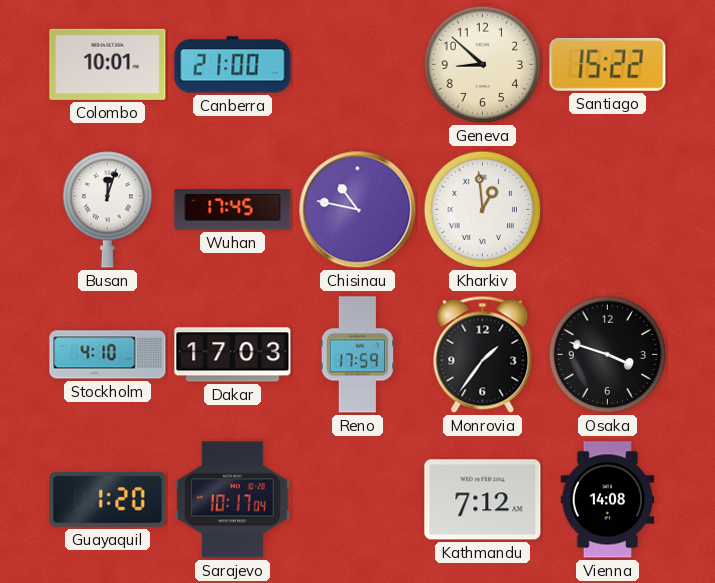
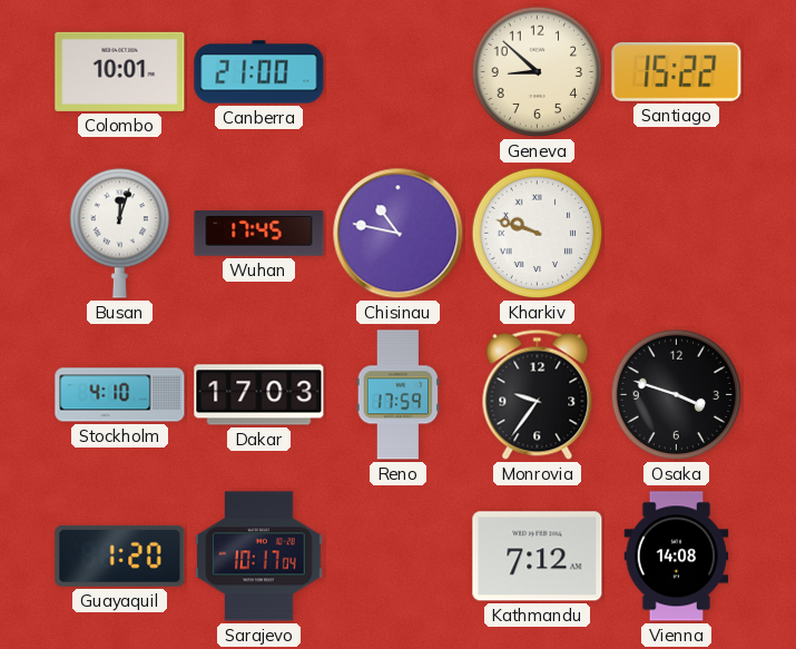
Kharkiv: 12:59 -> 9:48
Monrovia: 1:36 -> 9:36
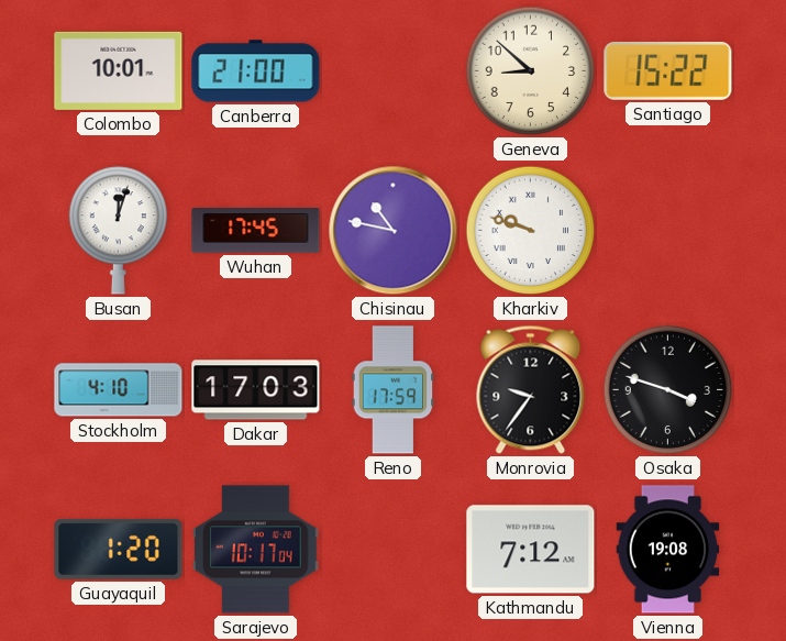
Vienna: 14:08 -> 19:08
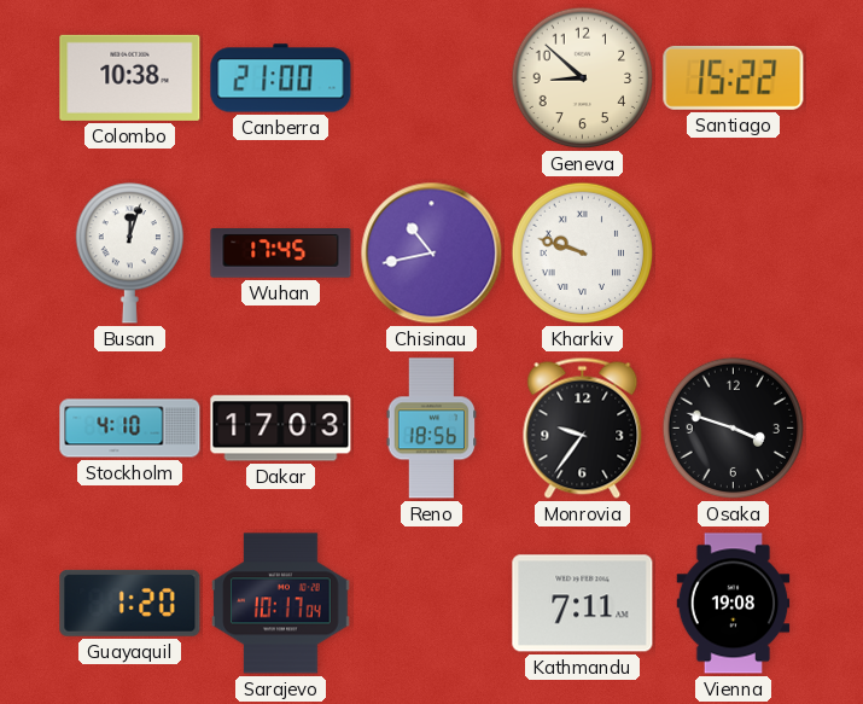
Colombo: 10:01 -> 10:38
Chisinau: 10:47 -> 10:43
Reno: 17:59 -> 18:56
Kathmandu: 7:12 -> 7:11
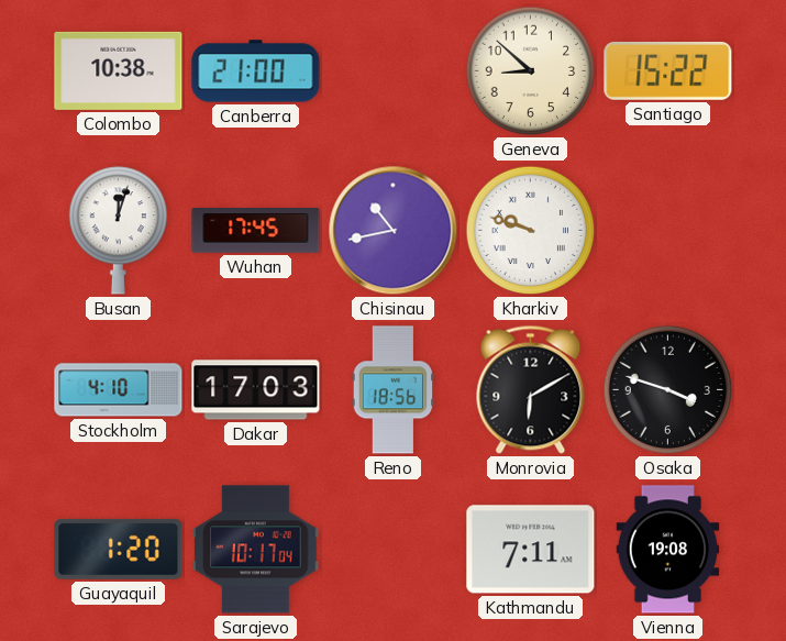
Monrovia: 9:36 -> 6:10
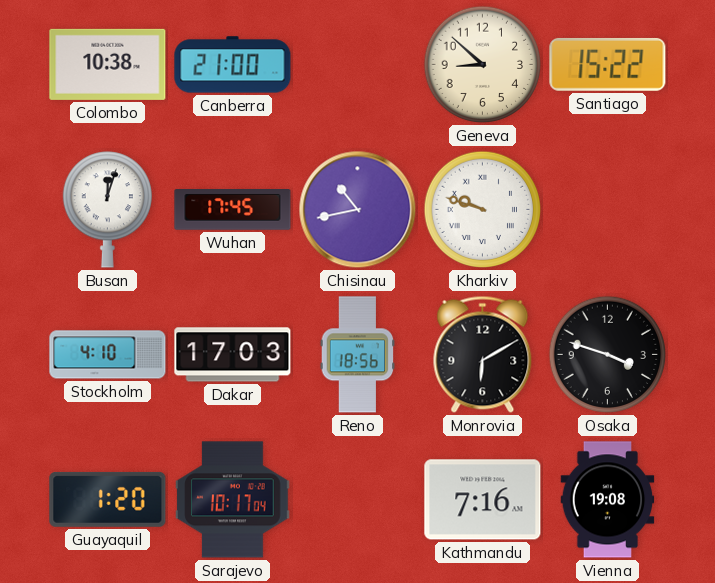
Kathmandu: 7:11 -> 7:16
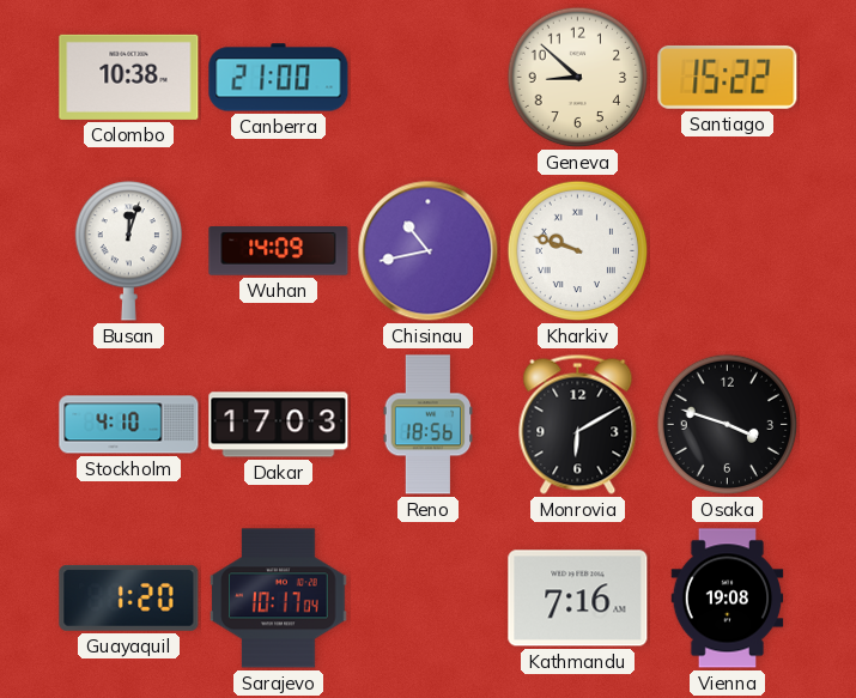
Wuhan: 17:45 -> 14:09
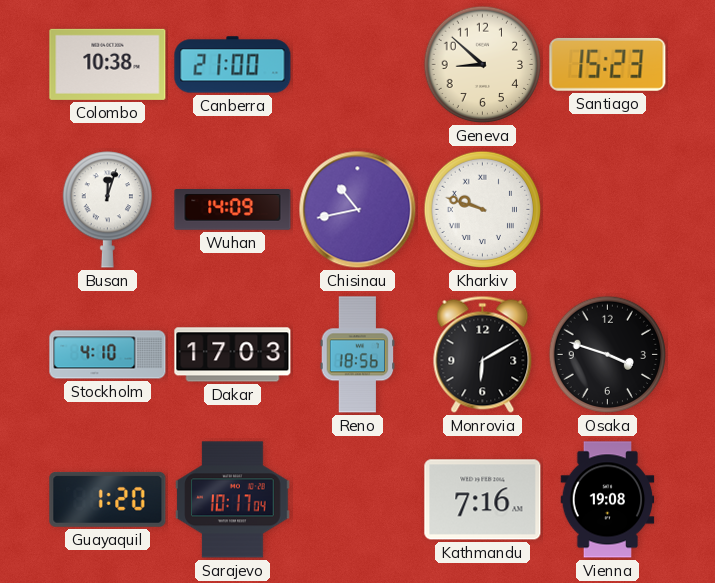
Santiago: 15:22 -> 15:23
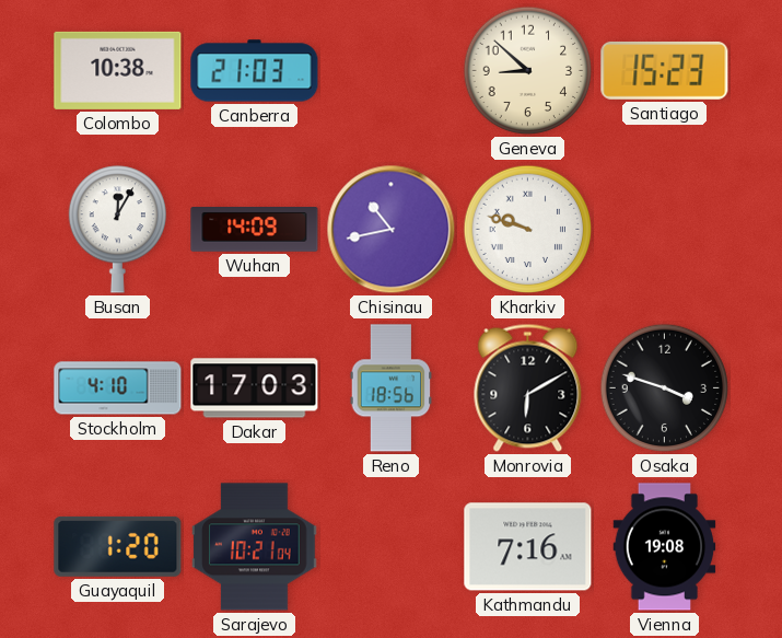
Canberra: 21:00 -> 21:03
Busan: 12:03 -> 12:05
Sarajevo: 10:17 -> 10:21
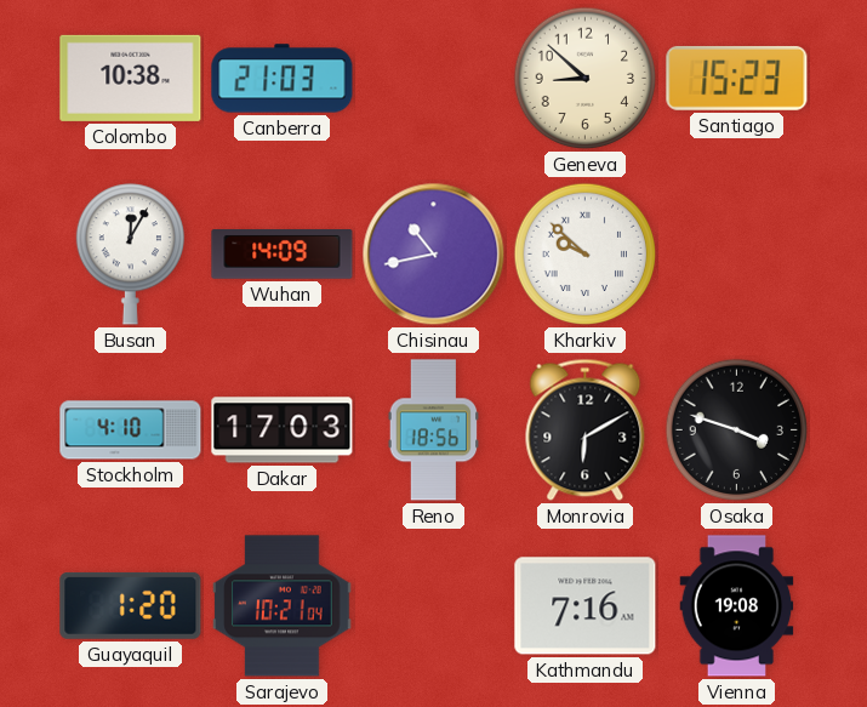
Kharkiv: 9:48 -> 9:52
